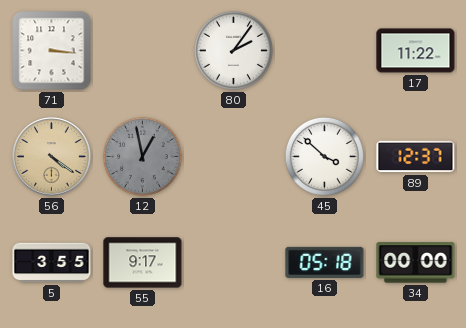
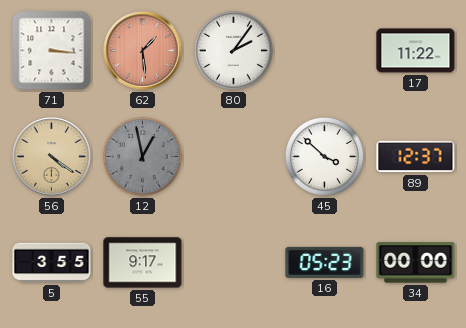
62: none -> 1:29
16: 05:18 -> 05:23
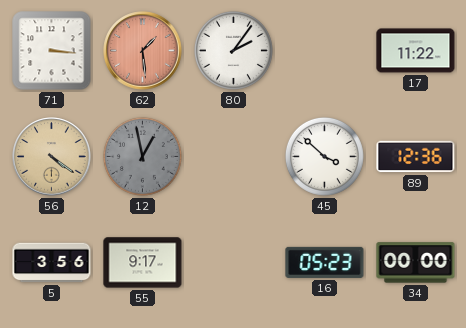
89: 12:37 -> 12:36
5: 3:55 -> 3:56
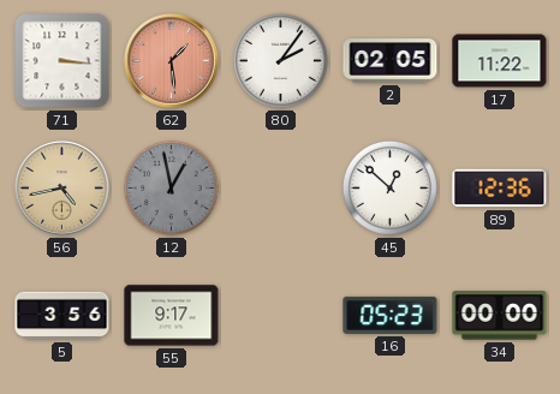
2: none -> 02:05
56: 4:21 -> 4:43
45: 3:52 -> 12:52
